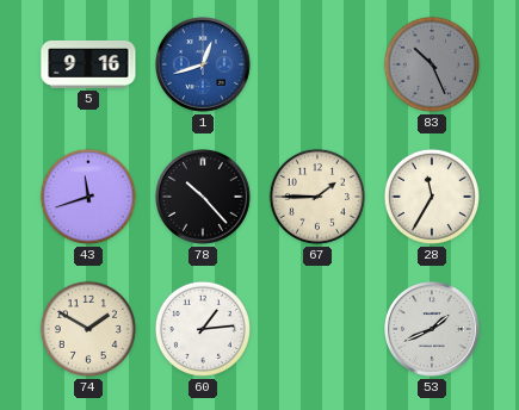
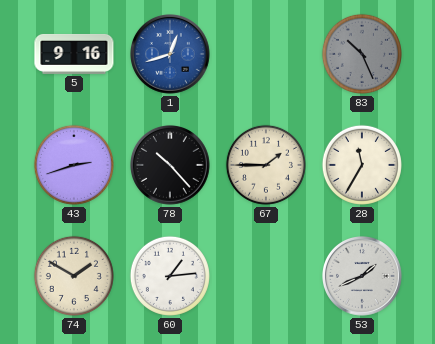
43: 11:42 -> 2:42
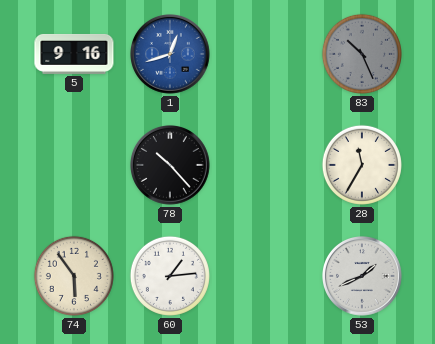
43: 2:42 -> none
67: 1:45 -> none
74: 1:50 -> 5:54
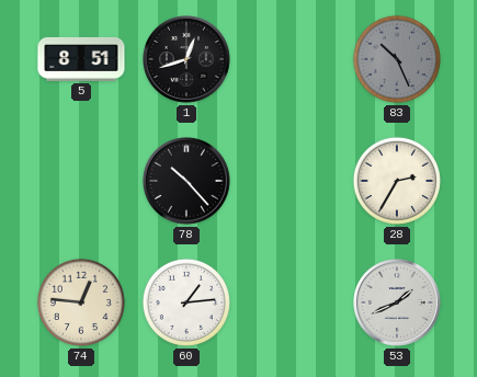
5: 9:16 -> 8:51
1 dial: blue -> black
28: 11:35 -> 2:35
74: 5:54 -> 12:46
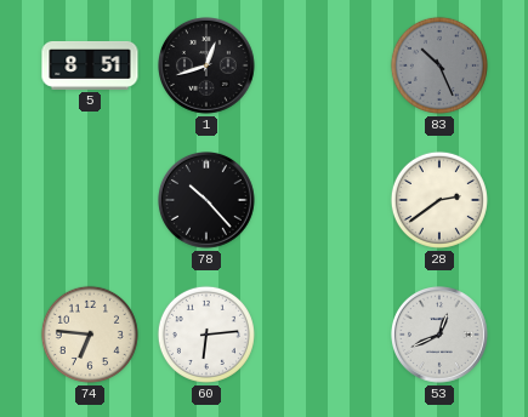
28: 2:35 -> 2:39
74: 12:46 -> 6:46
60: 1:14 -> 6:14
53: 1:41 -> 12:41
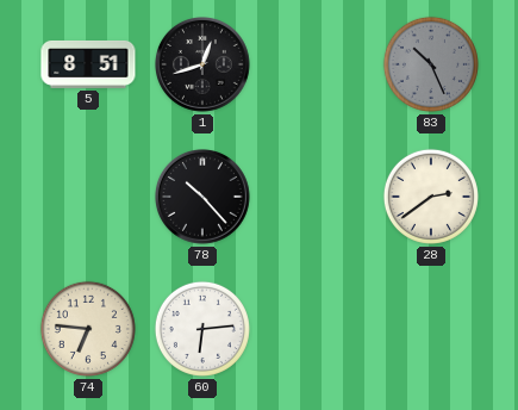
53: 12:41 -> none
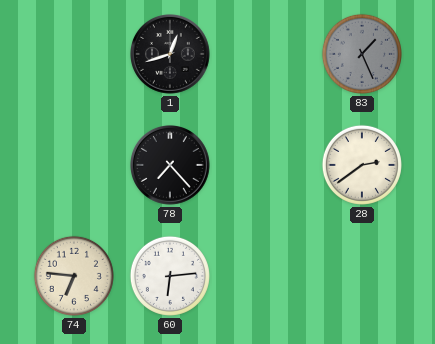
5: 8:51 -> none
83: 10:26 -> 1:26
78: 10:23 -> 7:23
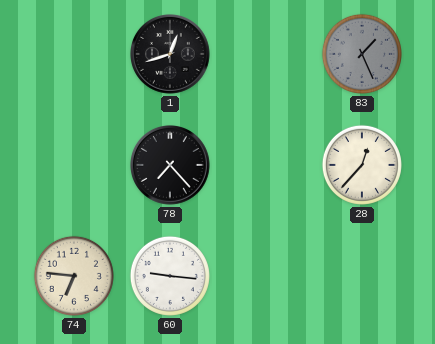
28: 2:39 -> 12:37
60: 6:14 -> 9:16
